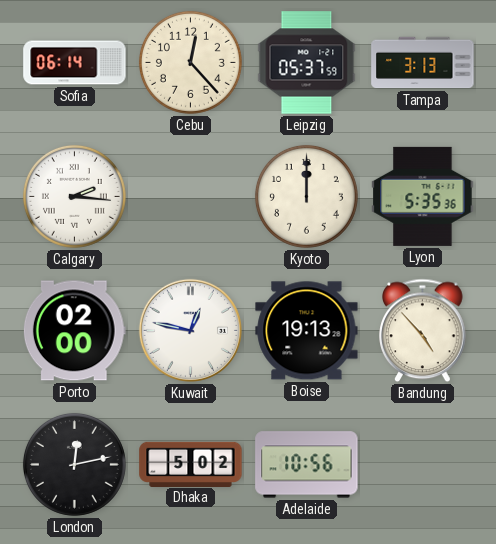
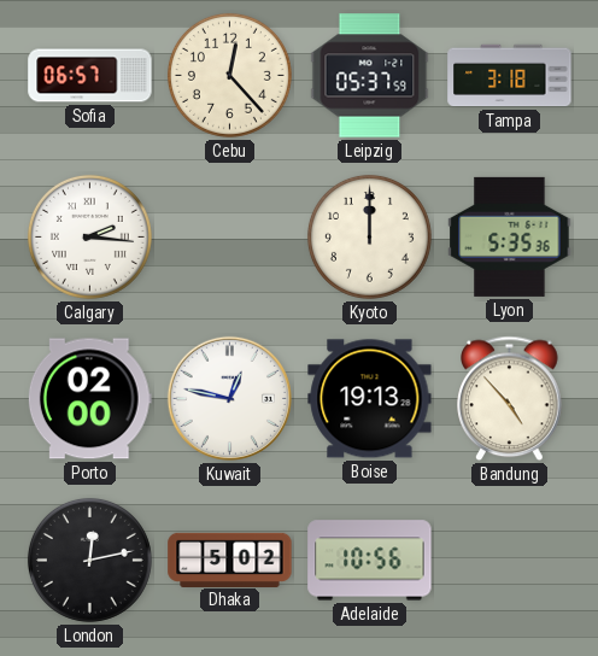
Sofia: 06:14 -> 06:57
Tampa: 3:13 -> 3:18
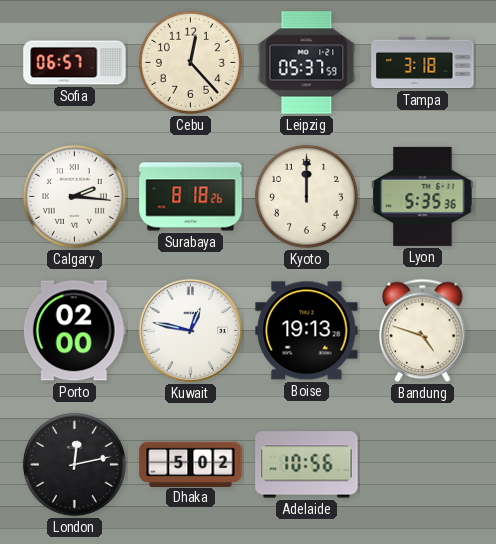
Surabaya: none -> 8:18
Bandung: 4:53 -> 4:48
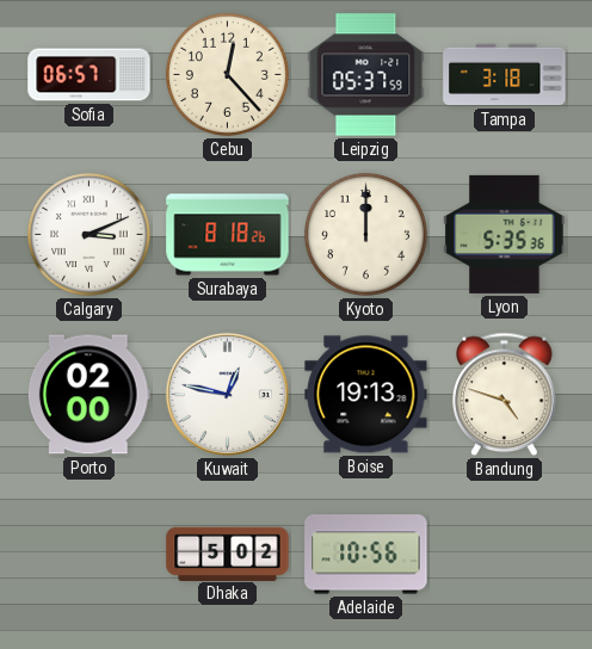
Calgary: 2:16 -> 3:11
London: 12:13 -> none
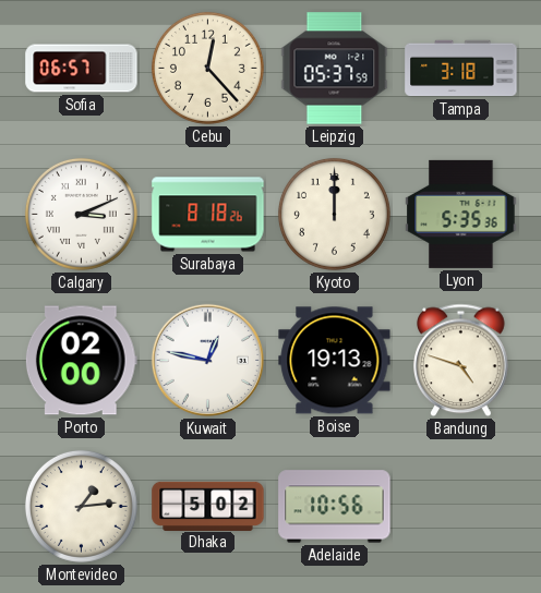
Montevideo: none -> 1:14
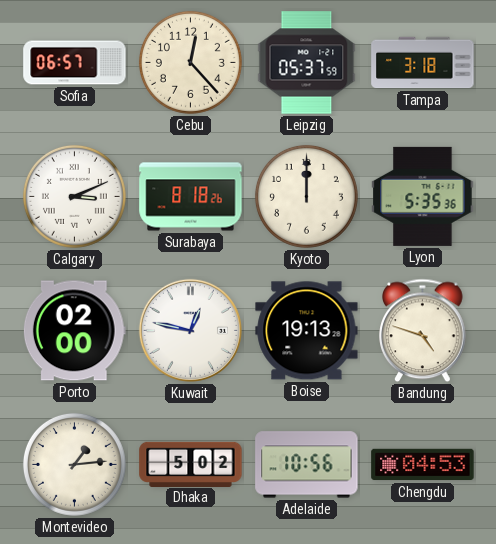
Chengdu: none -> 04:53
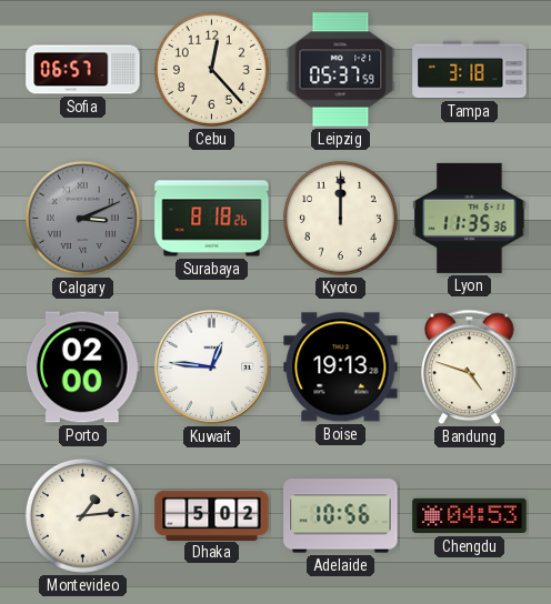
Calgary dial: white -> grey
Lyon: 5:35 -> 11:35
Kuwait: 12:47 -> 12:46
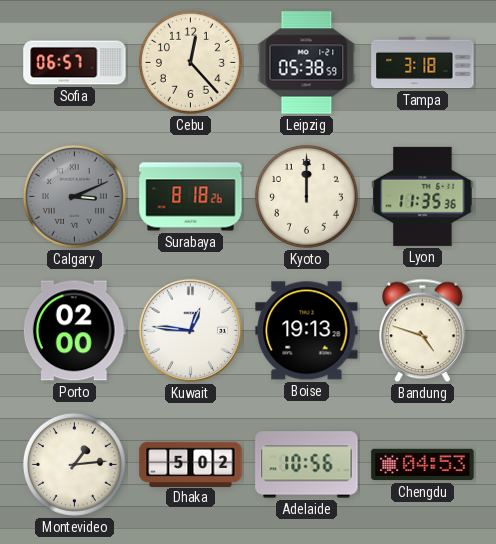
Leipzig: 05:37 -> 05:38
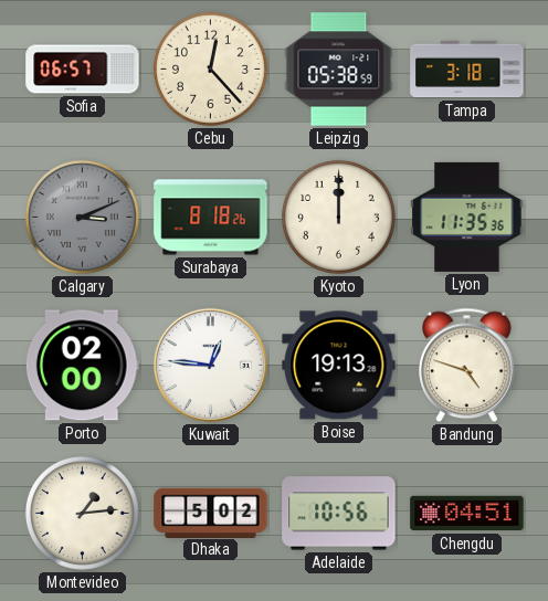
Chengdu: 04:53 -> 04:51
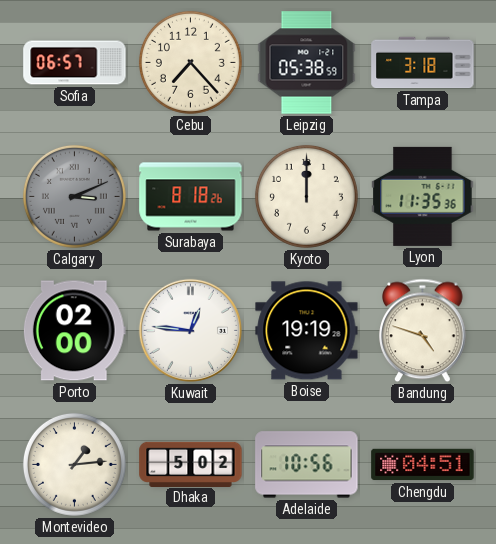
Cebu: 12:23 -> 7:23
Boise: 19:13 -> 19:19
